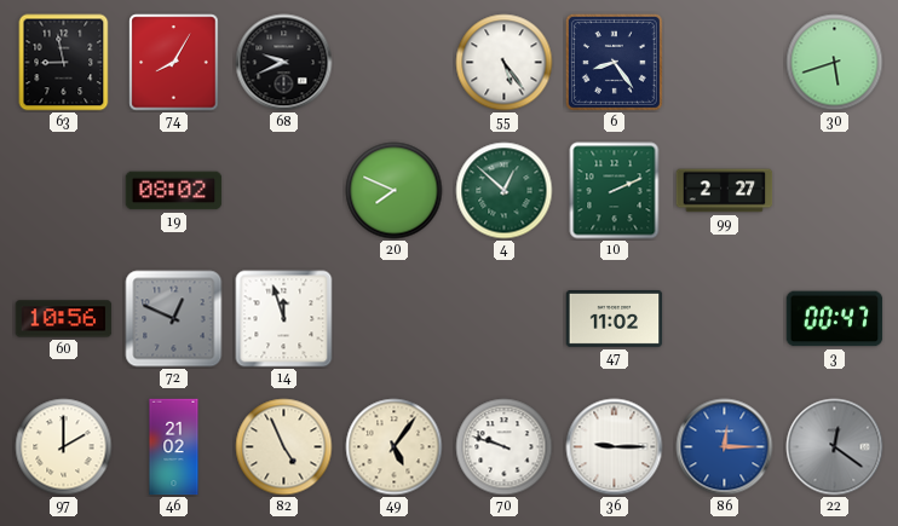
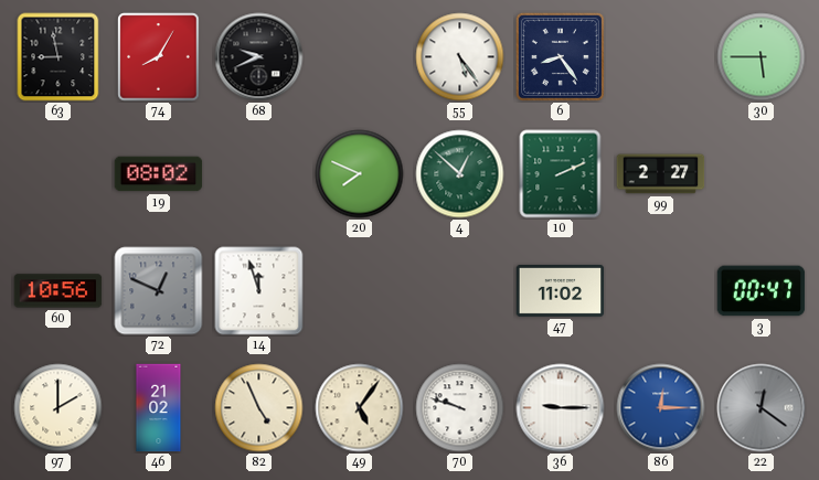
30: 5:42 -> 5:45
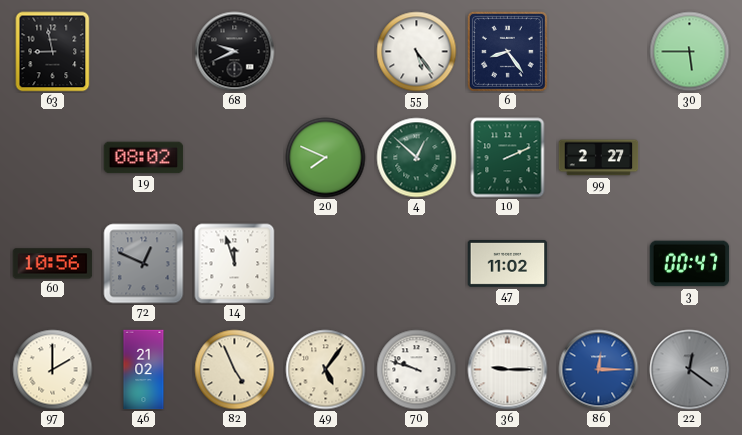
74: 8:05 -> none
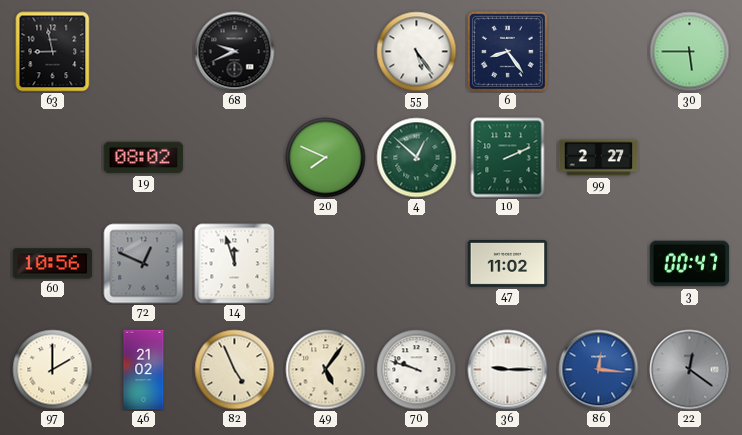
86: 12:15 -> 12:16
